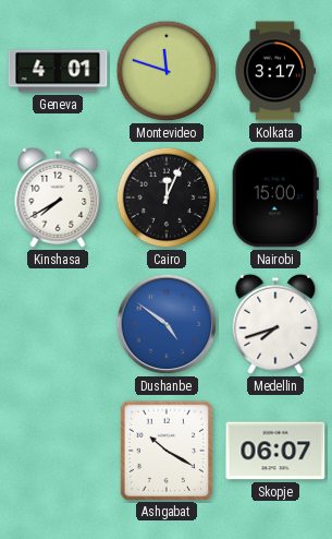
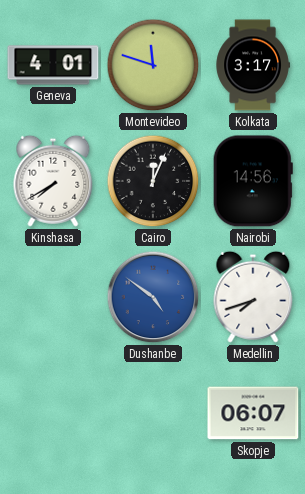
Nairobi: 15:00 -> 14:56
Ashgabat: 10:20 -> none
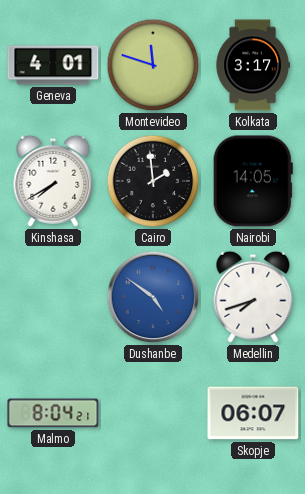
Cairo: 12:04 -> 1:59
Nairobi: 14:56 -> 14:05
Malmo: none -> 8:04
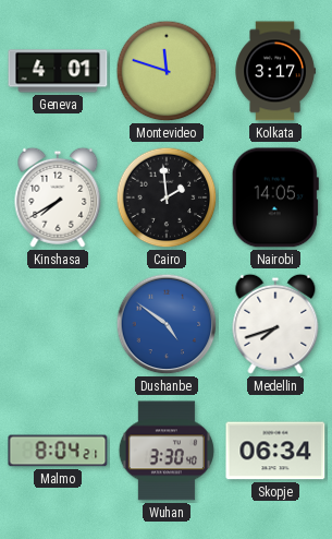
Wuhan: none -> 3:30
Skopje: 06:07 -> 06:34
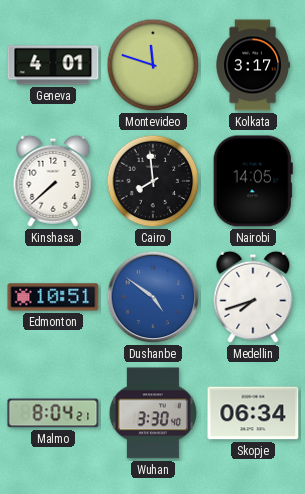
Kinshasa: 7:40 -> 7:38
Cairo: 1:59 -> 7:59
Edmonton: none -> 10:51
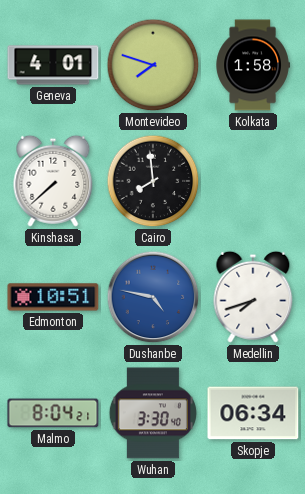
Montevideo: 11:48 -> 7:48
Kolkata: 3:17 -> 1:58
Nairobi: 14:05 -> none
Dushanbe: 4:51 -> 4:47
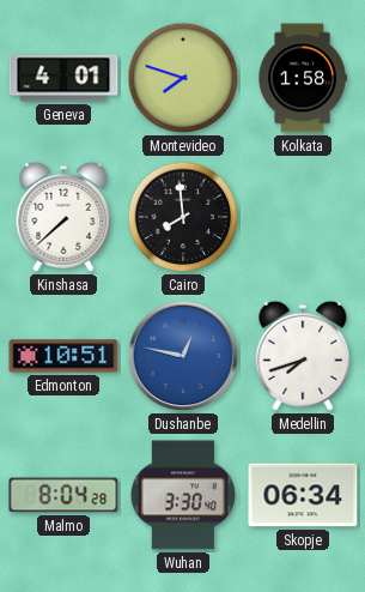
Dushanbe: 4:47 -> 12:47
Malmo: 8:04:21 -> 8:04:28
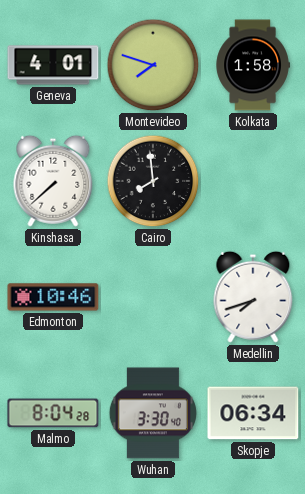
Edmonton: 10:51 -> 10:46
Dushanbe: 12:47 -> none
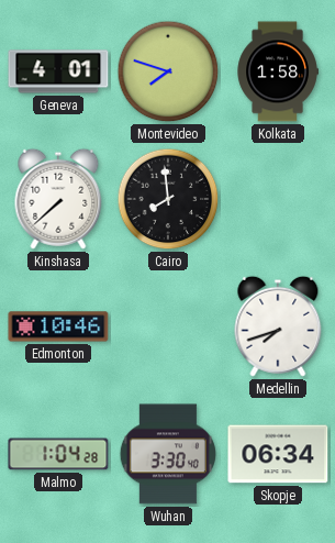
Malmo: 8:04 -> 1:04
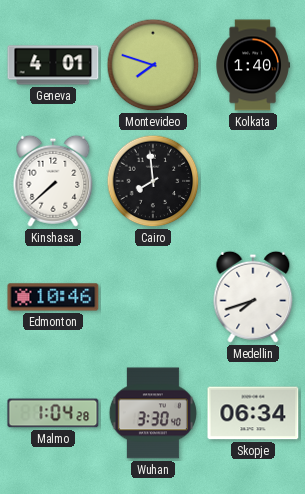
Kolkata: 1:58 -> 1:40
